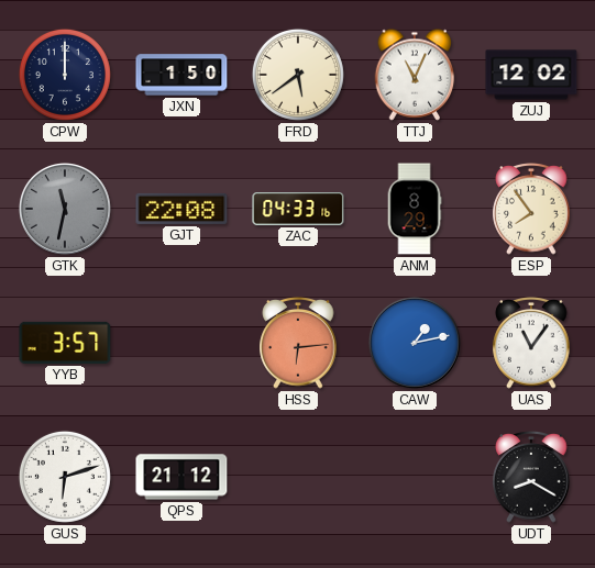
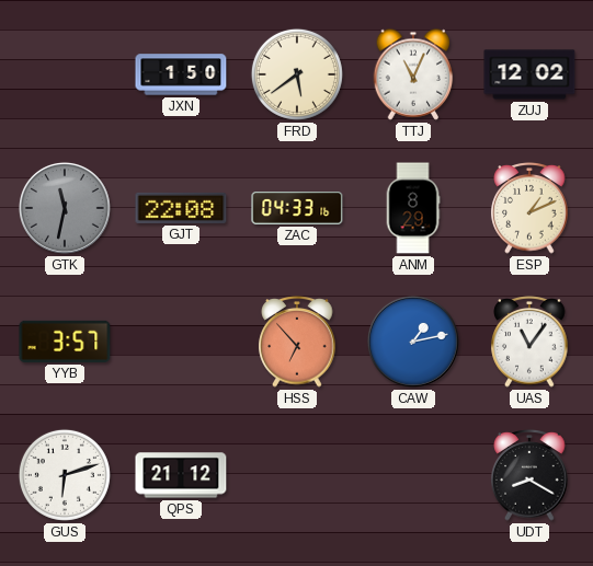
CPW: 12:00 -> none
ESP: 7:54 -> 1:11
HSS: 6:14 -> 6:53
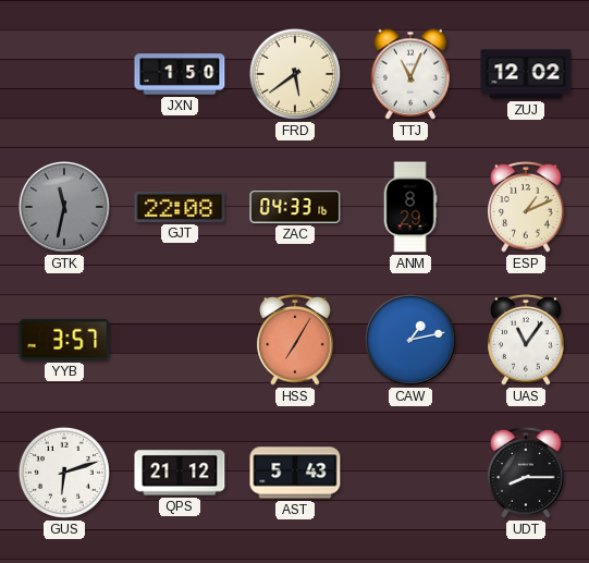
HSS: 6:53 -> 7:05
AST: none -> 5:43
UDT: 8:20 -> 8:15
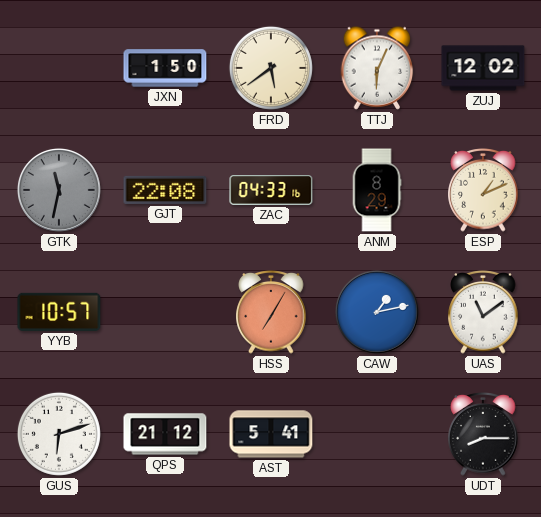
TTJ: 11:04 -> 6:04
YYB: 3:57 -> 10:57
UAS: 11:06 -> 11:09
AST: 5:43 -> 5:41
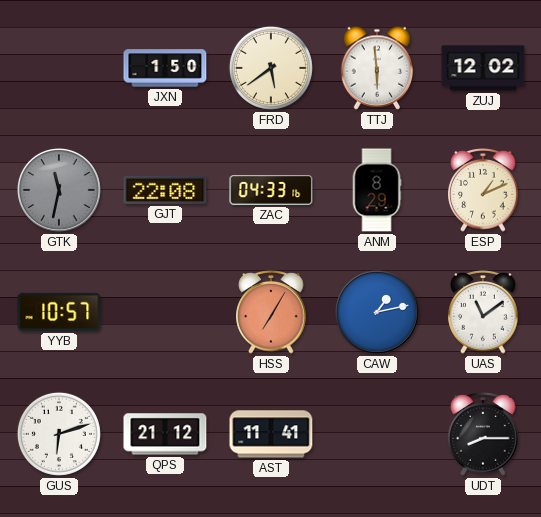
TTJ: 6:04 -> 5:59
AST: 5:41 -> 11:41
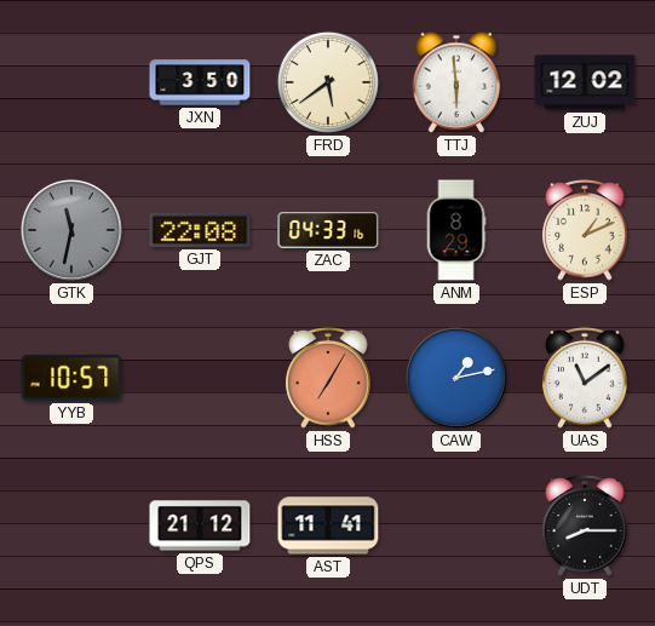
JXN: 1:50 -> 3:50
GUS: 6:12 -> none
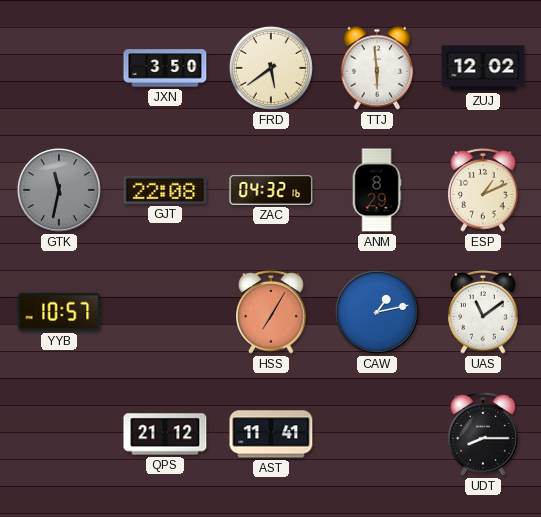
ZAC: 04:33 -> 04:32
